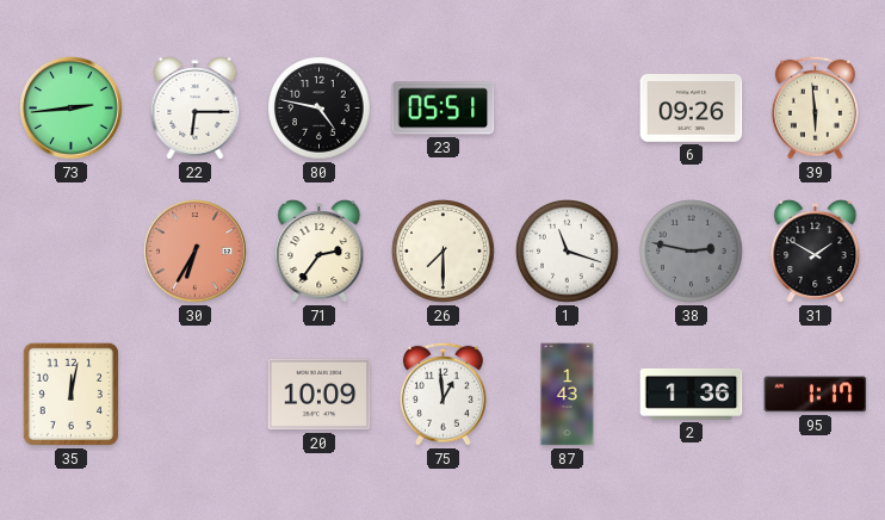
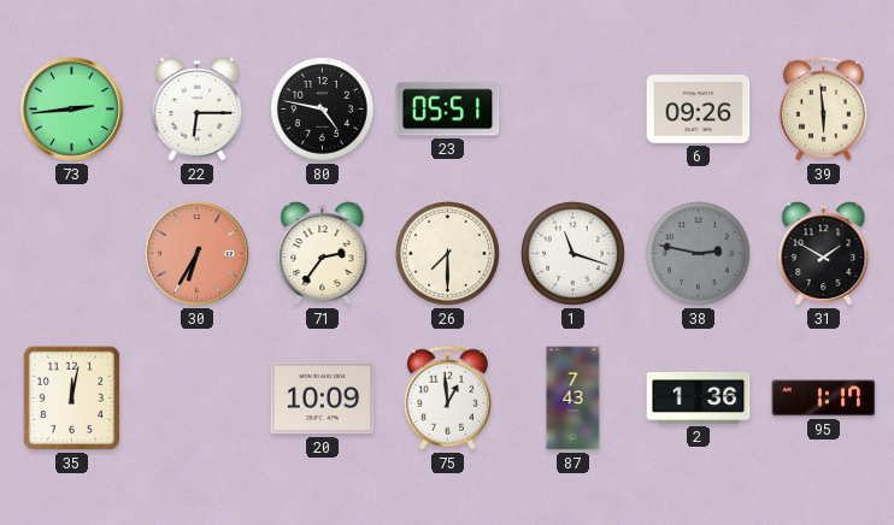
87: 1:43 -> 7:43
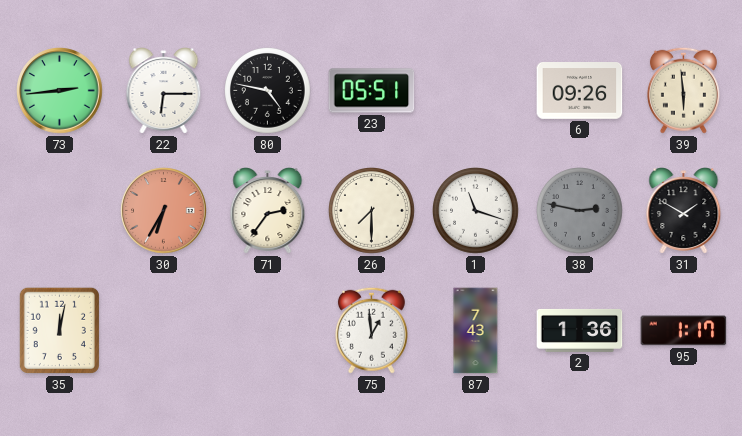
20: 10:09 -> none
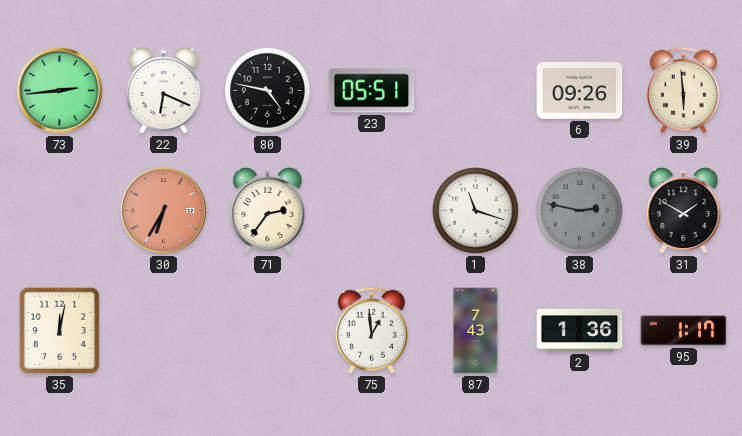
22: 6:15 -> 6:19
26: 7:30 -> none
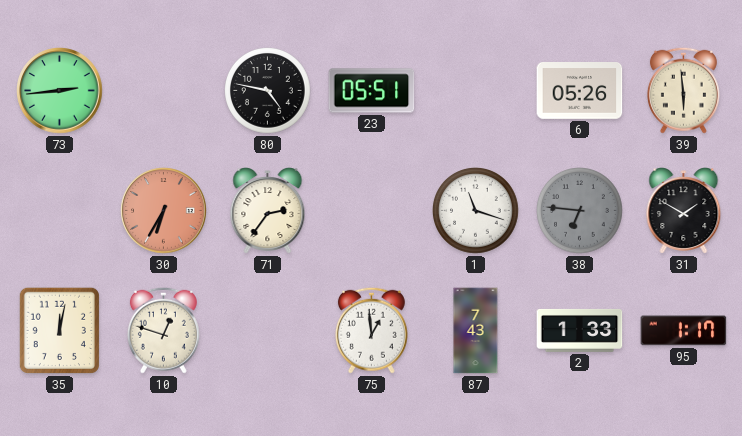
22: 6:19 -> none
6: 09:26 -> 05:26
38: 2:47 -> 6:46
10: none -> 12:48
2: 1:36 -> 1:33
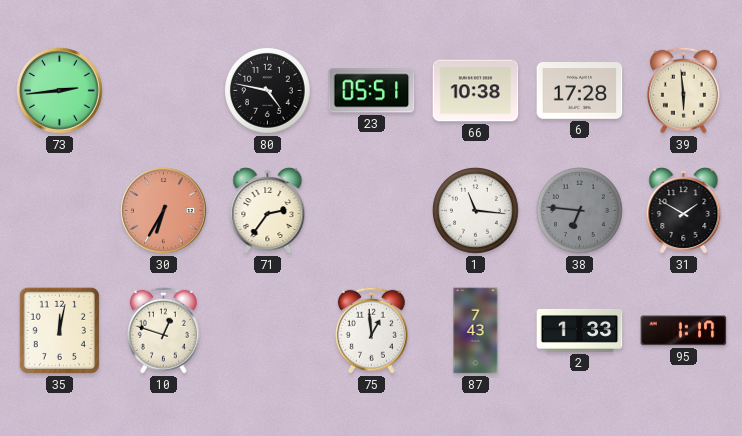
66: none -> 10:38
6: 05:26 -> 17:28
1: 11:18 -> 11:16
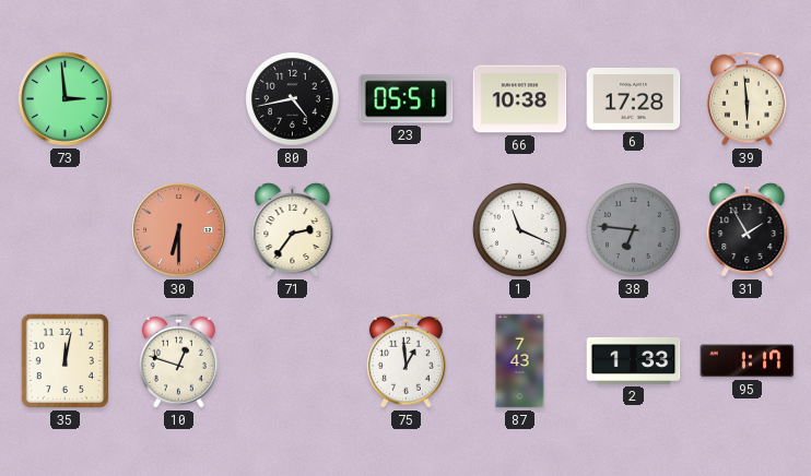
73: 2:44 -> 2:59
80: 4:47 -> 4:43
30: 6:35 -> 6:30
1: 11:16 -> 11:19
31: 1:50 -> 1:55
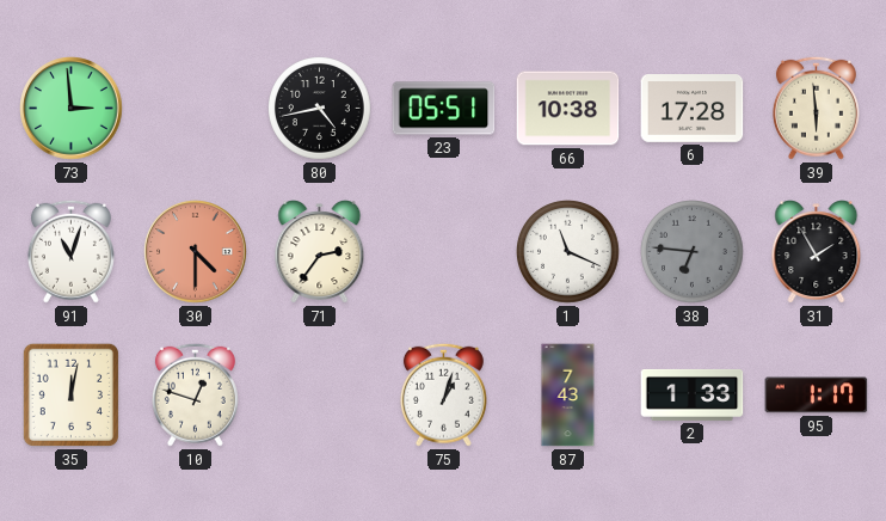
91: none -> 11:03
30: 6:30 -> 4:30
75: 12:59 -> 1:03
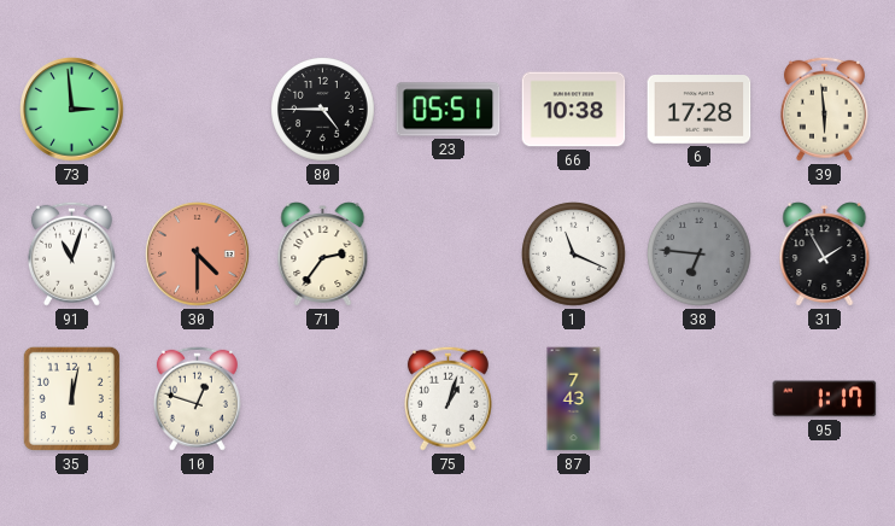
80: 4:43 -> 4:45
2: 1:33 -> none
